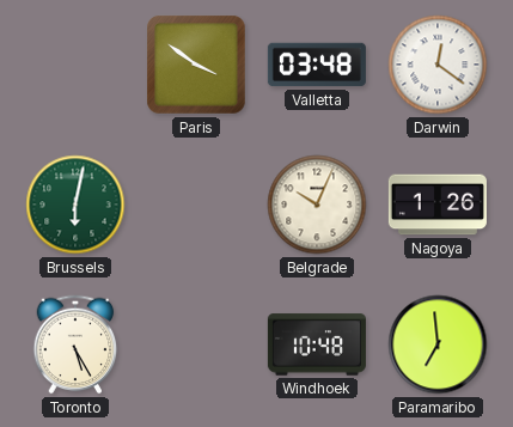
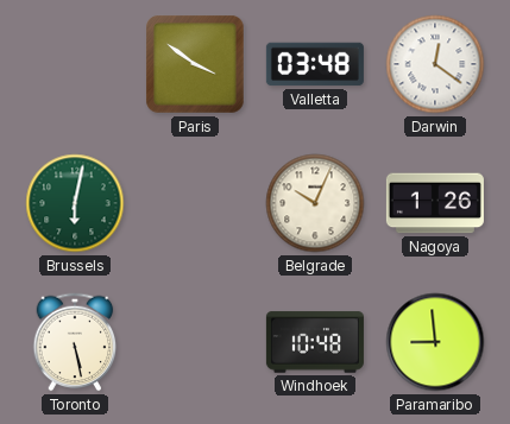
Toronto: 5:25 -> 5:28
Paramaribo: 6:59 -> 8:59
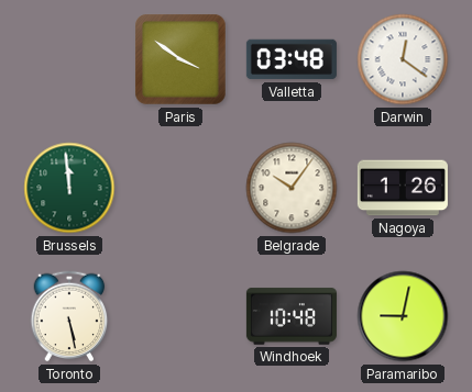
Brussels: 6:02 -> 11:59
Belgrade: 10:04 -> 10:06
Paramaribo: 8:59 -> 9:02
